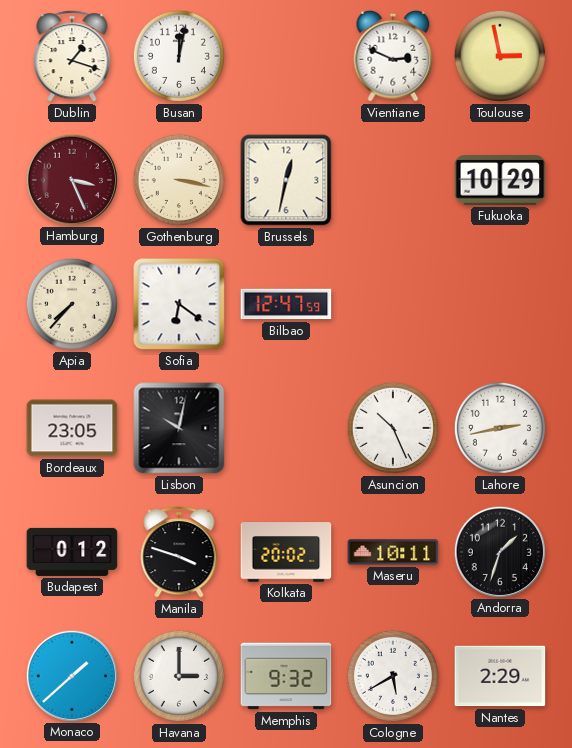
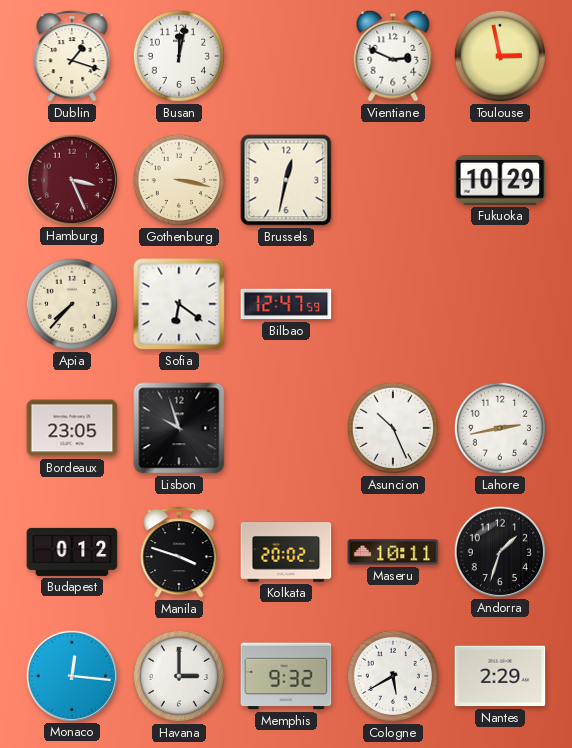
Lisbon: 10:02 -> 9:57
Monaco: 1:38 -> 12:16
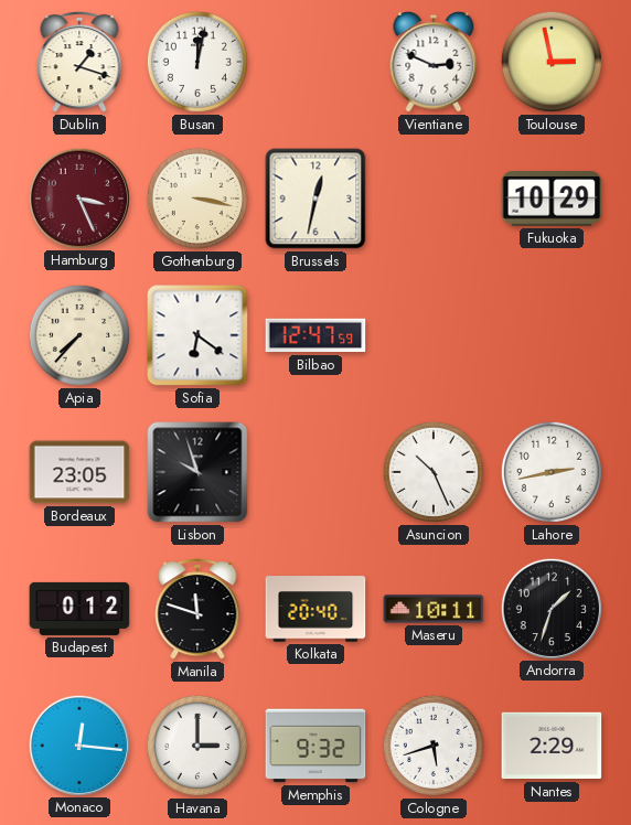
Manila: 3:48 -> 11:48
Kolkata: 20:02 -> 20:40
Cologne: 5:40 -> 5:42
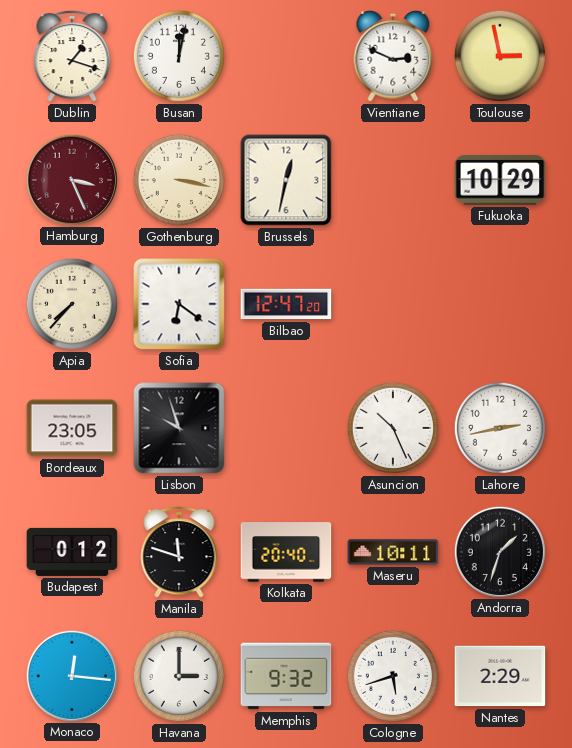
Bilbao: 12:47:59 -> 12:47:20
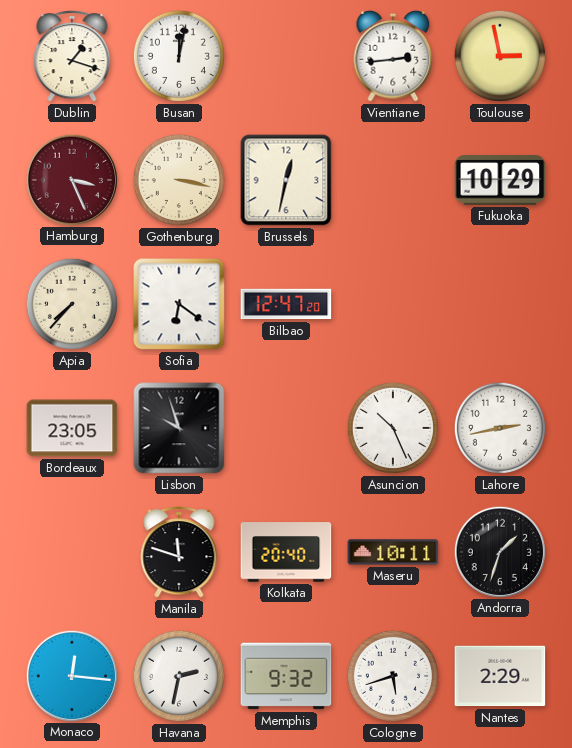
Vientiane: 2:49 -> 2:44
Budapest: 0:12 -> none
Havana: 3:00 -> 2:32
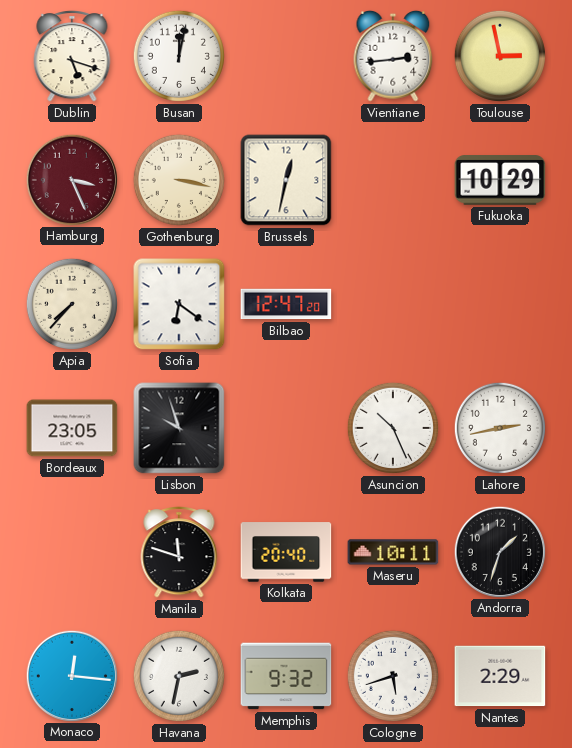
Dublin: 1:18 -> 5:18
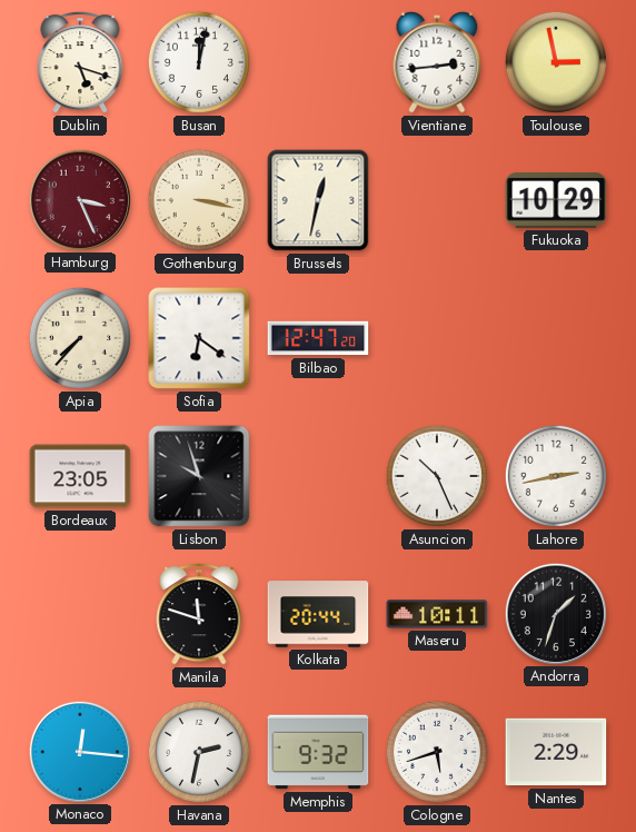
Kolkata: 20:40 -> 20:44
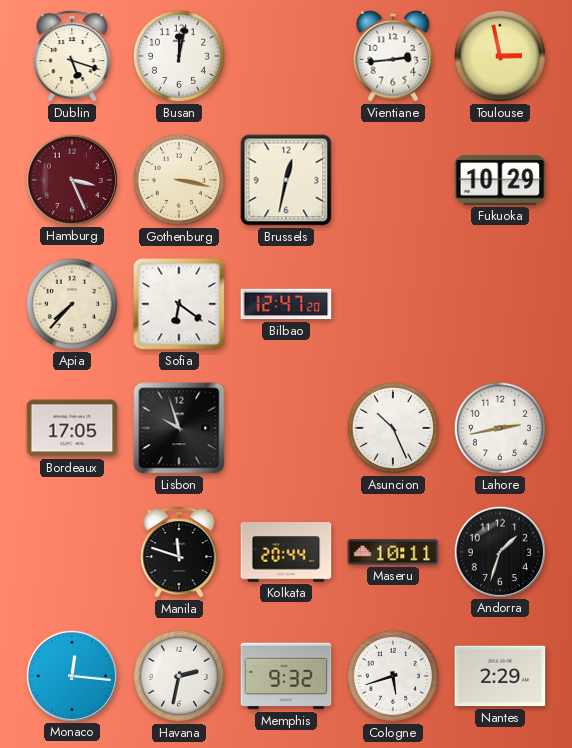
Bordeaux: 23:05 -> 17:05
